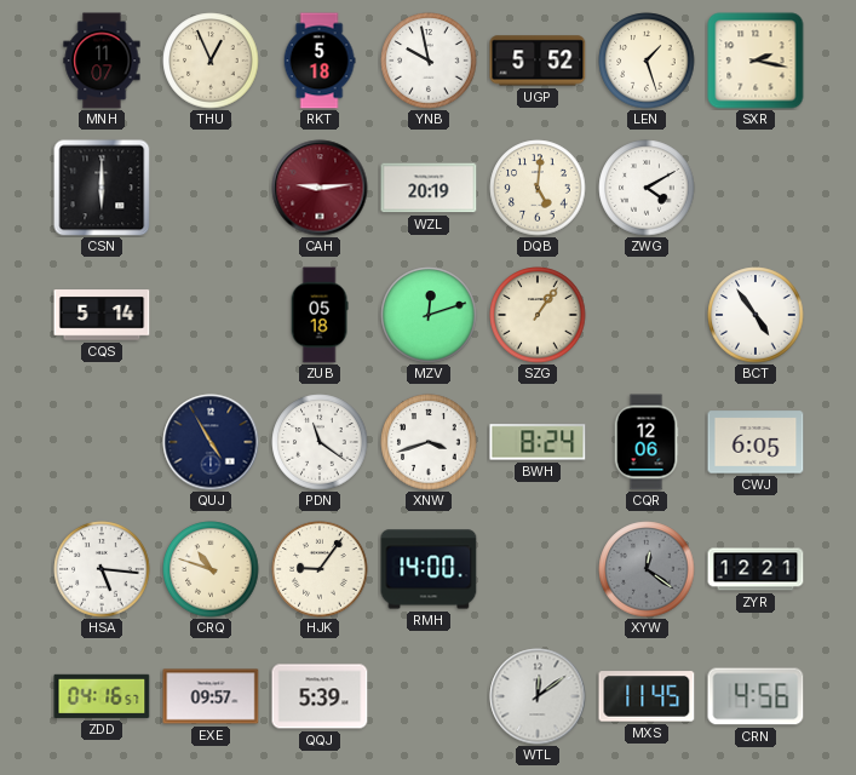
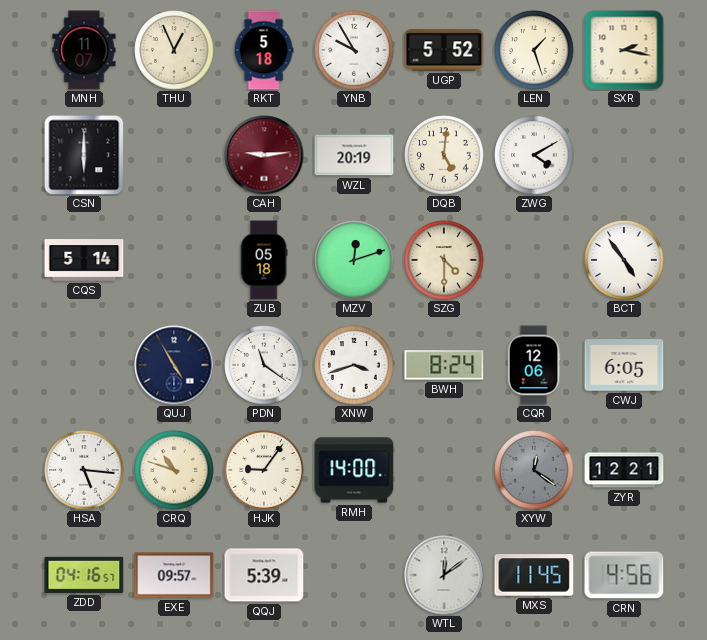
YNB: 9:58 -> 9:55
SZG: 1:06 -> 4:30
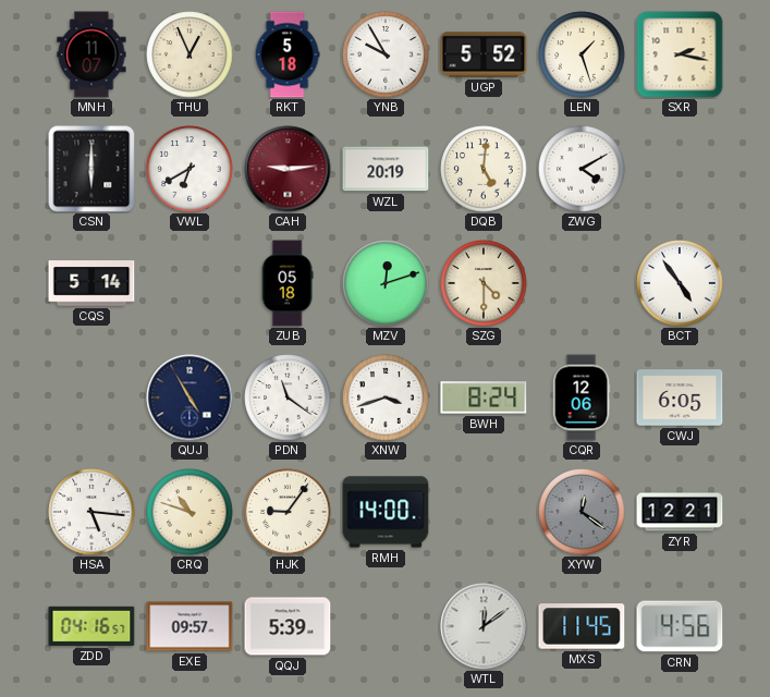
VWL: none -> 6:40
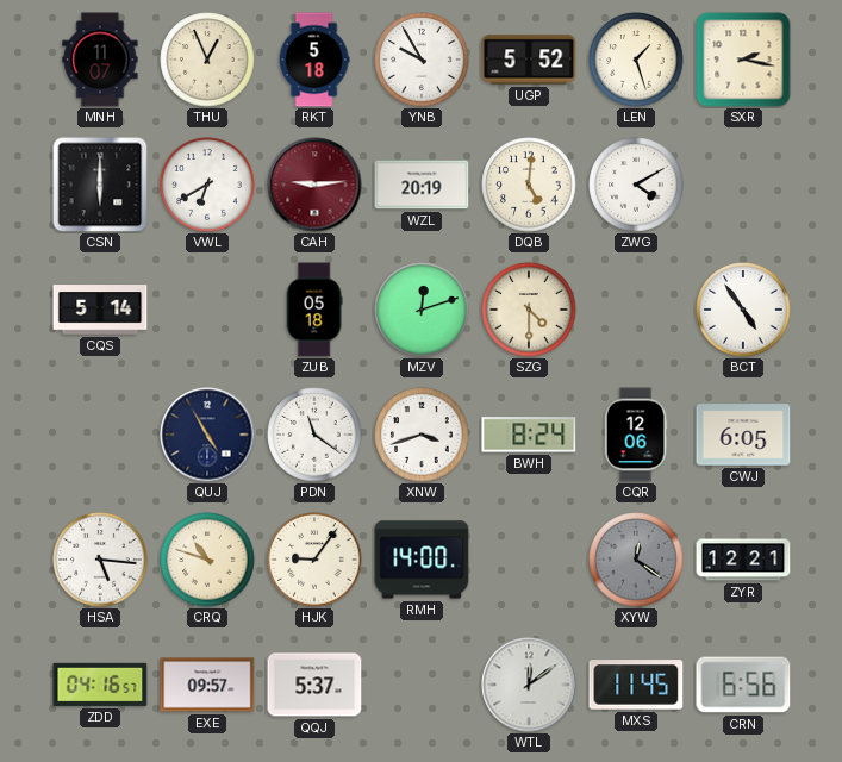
QQJ: 5:39 -> 5:37
CRN: 4:56 -> 6:56
